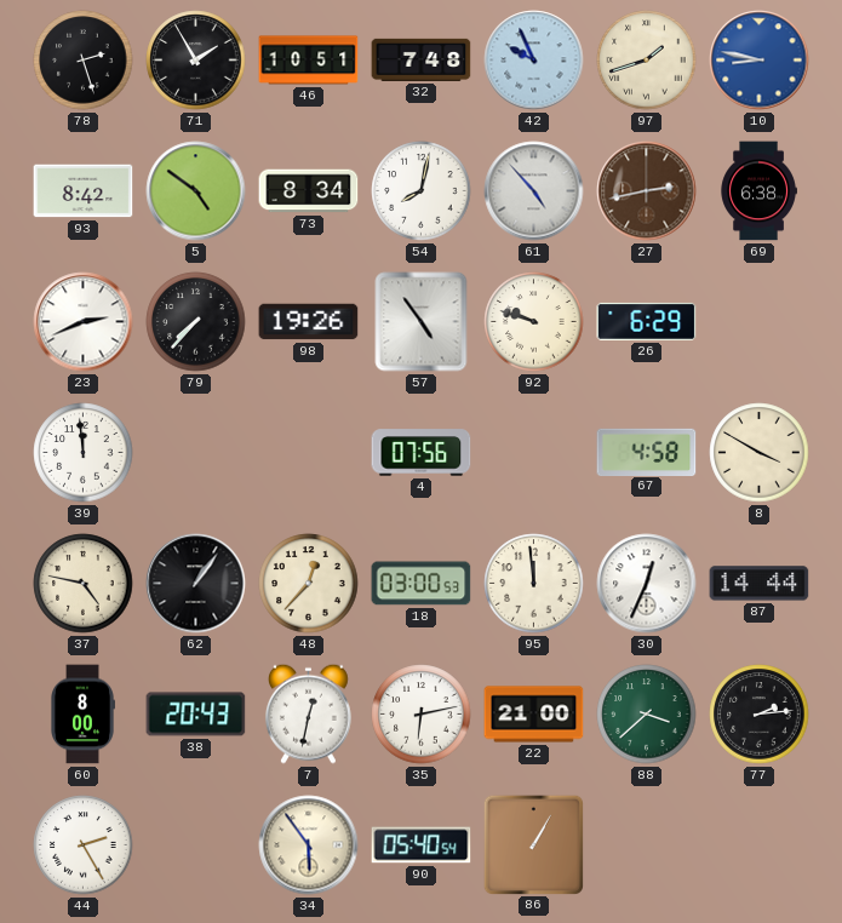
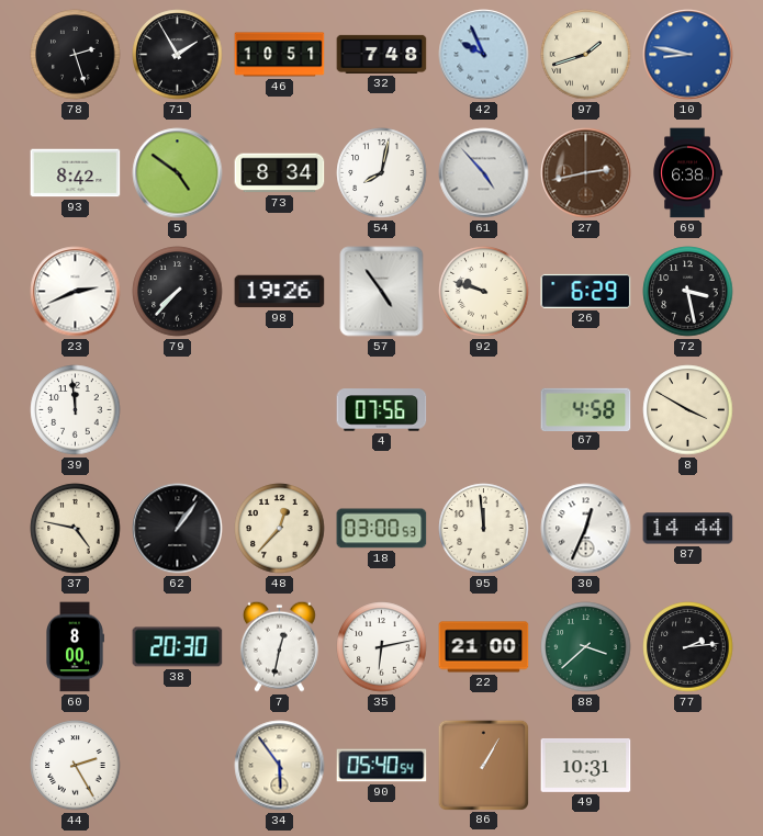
72: none -> 3:28
38: 20:43 -> 20:30
49: none -> 10:31
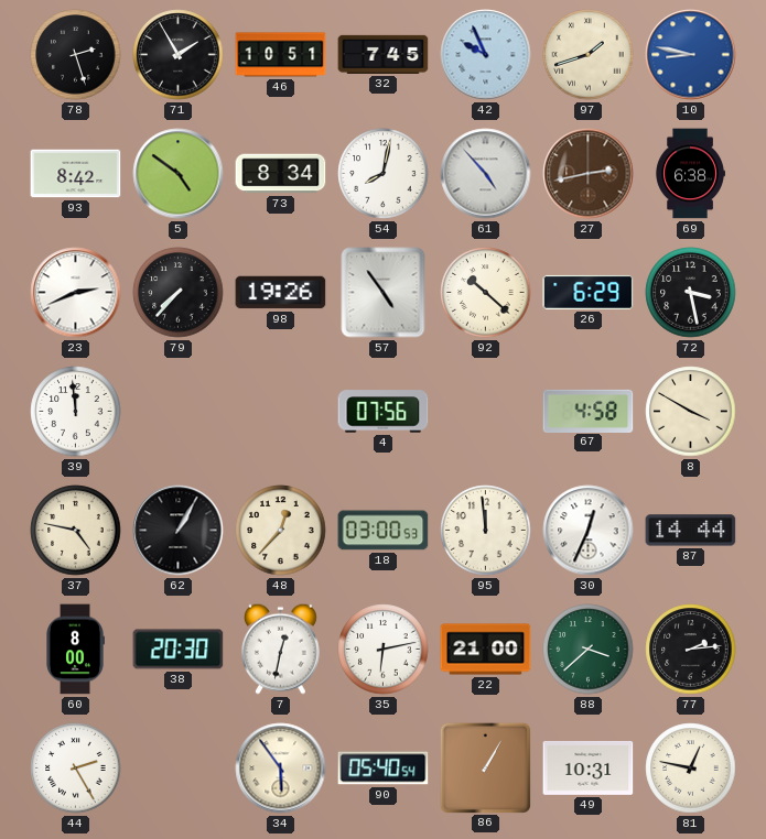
32: 7:48 -> 7:45
92: 9:48 -> 10:22
62: 1:06 -> 1:05
81: none -> 12:47
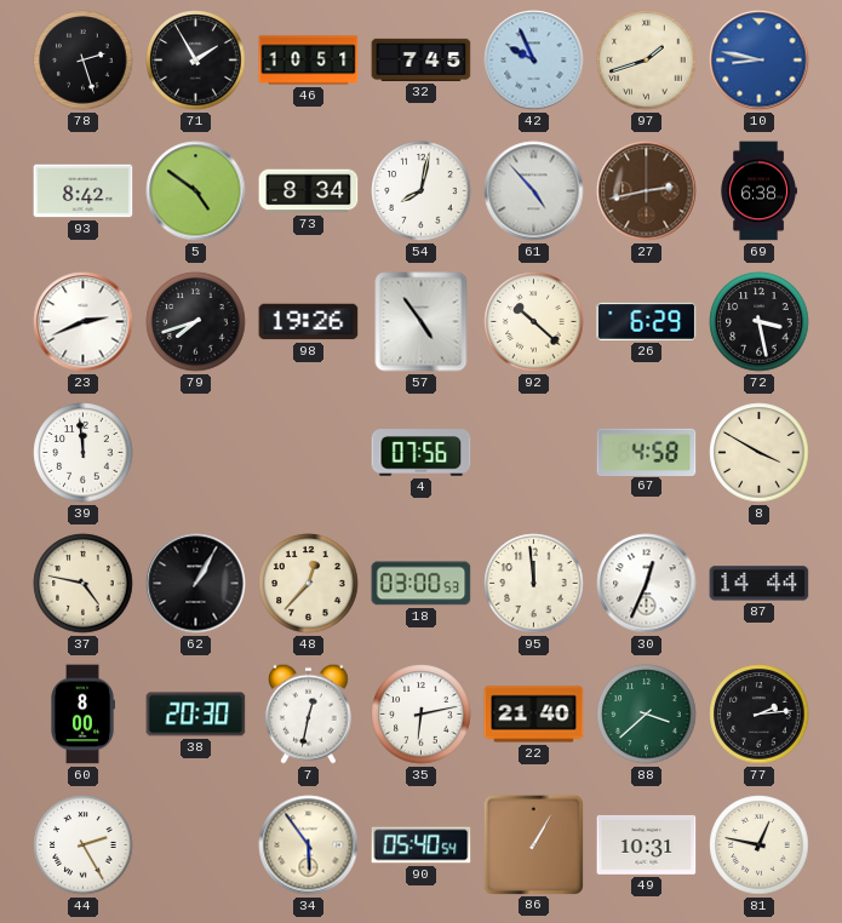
79: 7:37 -> 7:42
22: 21:00 -> 21:40
